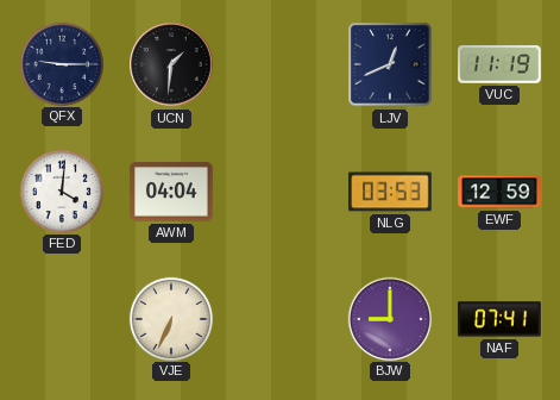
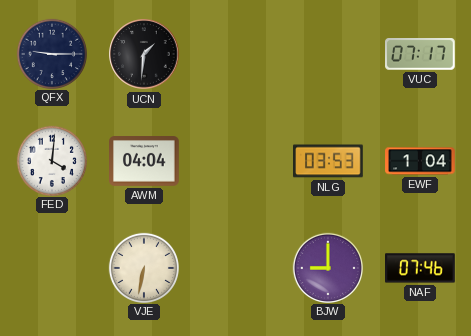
LJV: 12:41 -> none
VUC: 11:19 -> 07:17
EWF: 12:59 -> 1:04
VJE: 6:34 -> 6:32
NAF: 07:41 -> 07:46
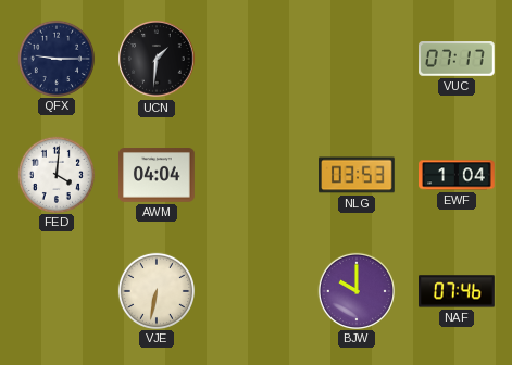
BJW: 9:00 -> 10:00
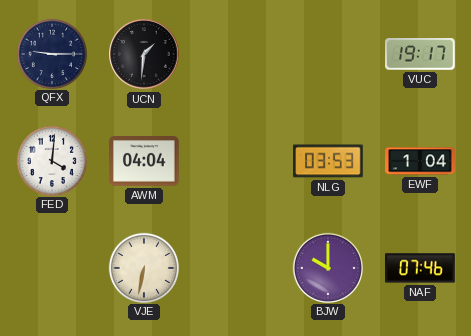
VUC: 07:17 -> 19:17
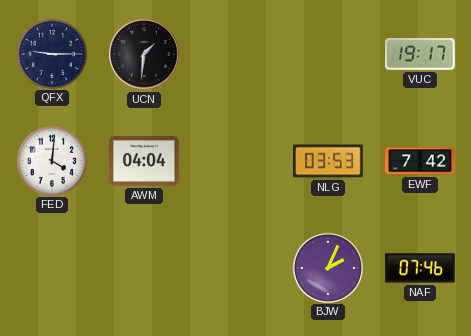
EWF: 1:04 -> 7:42
VJE: 6:32 -> none
BJW: 10:00 -> 2:04
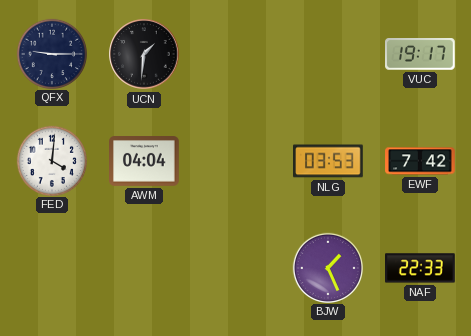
BJW: 2:04 -> 1:26
NAF: 07:46 -> 22:33
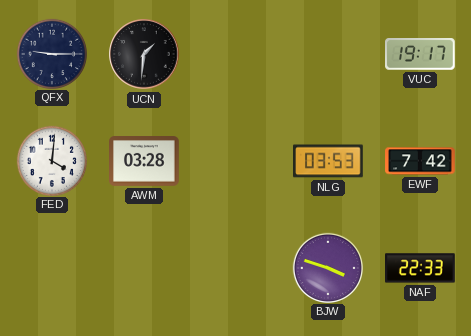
AWM: 04:04 -> 03:28
BJW: 1:26 -> 3:48
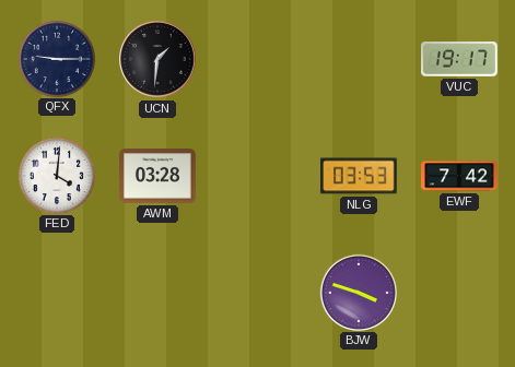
NAF: 22:33 -> none
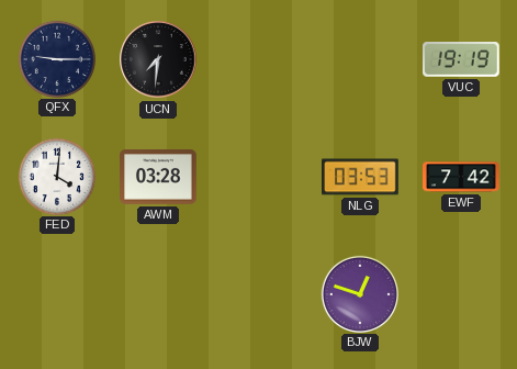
UCN: 1:31 -> 7:31
VUC: 19:17 -> 19:19
BJW: 3:48 -> 12:48
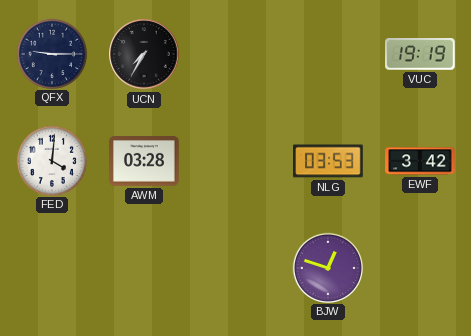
UCN: 7:31 -> 7:35
EWF: 7:42 -> 3:42
